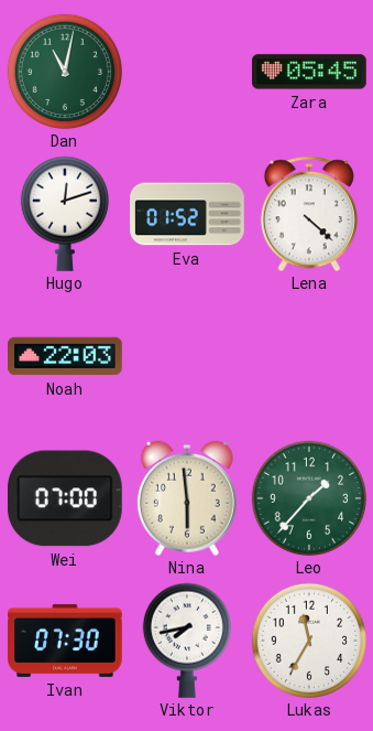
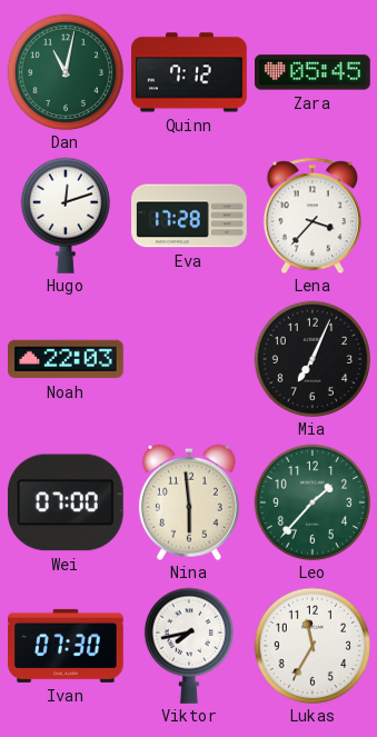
Quinn: none -> 7:12
Eva: 01:52 -> 17:28
Lena: 4:22 -> 3:37
Mia: none -> 7:04
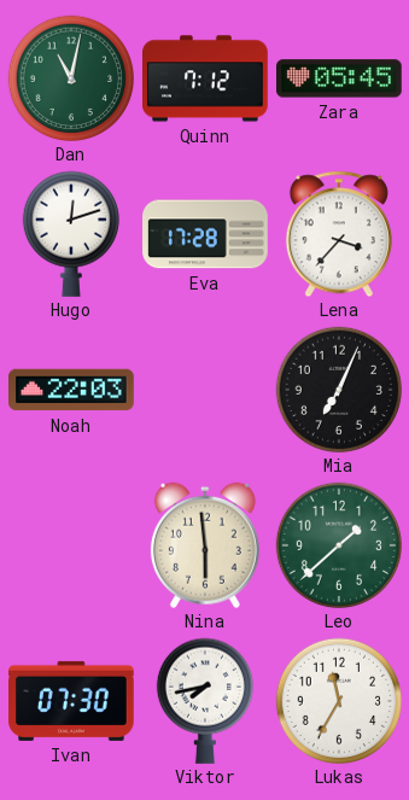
Wei: 07:00 -> none
Leo: 1:37 -> 1:38
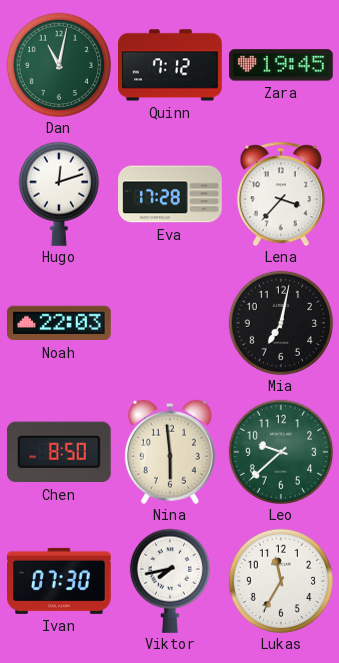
Zara: 05:45 -> 19:45
Mia: 7:04 -> 7:02
Chen: none -> 8:50
Leo: 1:38 -> 9:38
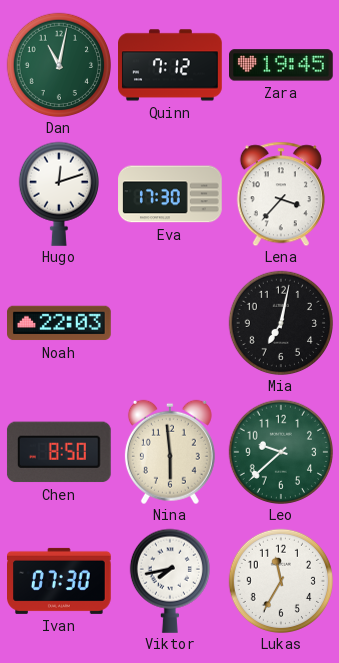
Eva: 17:28 -> 17:30
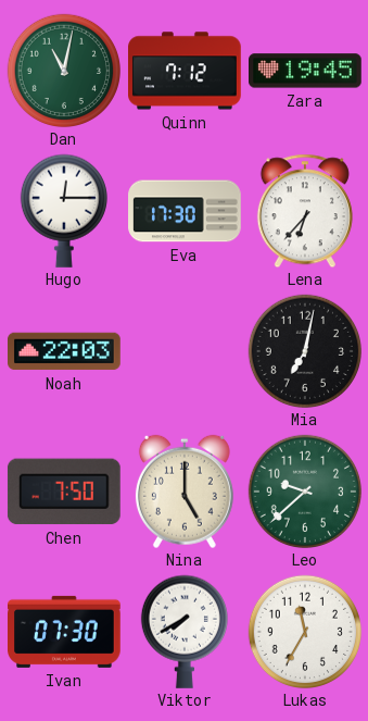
Hugo: 12:12 -> 12:15
Lena: 3:37 -> 6:37
Chen: 8:50 -> 7:50
Nina: 5:59 -> 5:00
Viktor: 7:43 -> 7:40
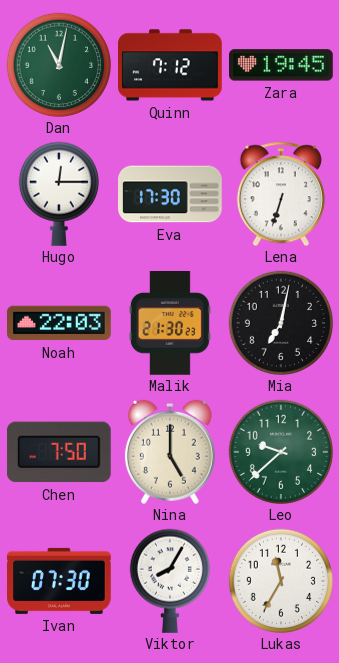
Lena: 6:37 -> 6:33
Malik: none -> 21:30
Viktor: 7:40 -> 8:05
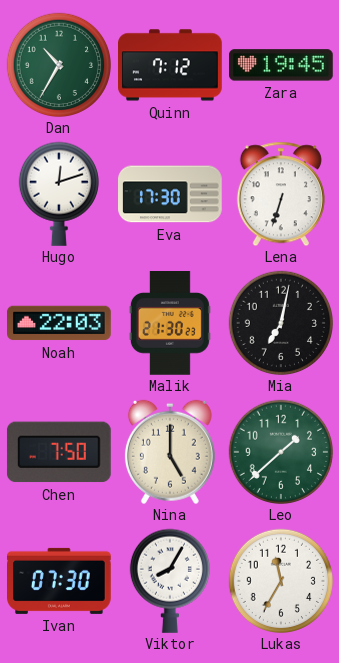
Dan: 11:02 -> 10:35
Hugo: 12:15 -> 12:12
Leo: 9:38 -> 1:38
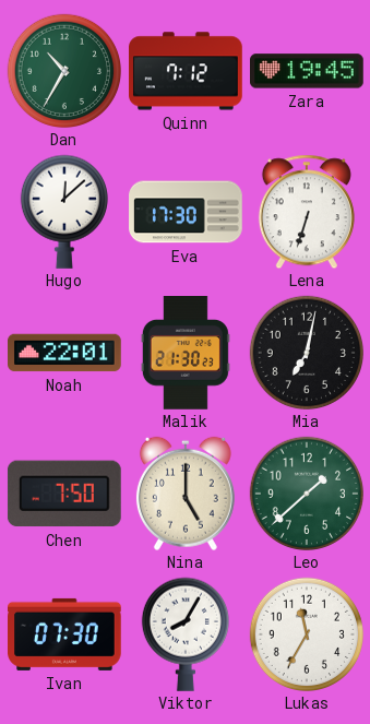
Hugo: 12:12 -> 12:08
Noah: 22:03 -> 22:01
